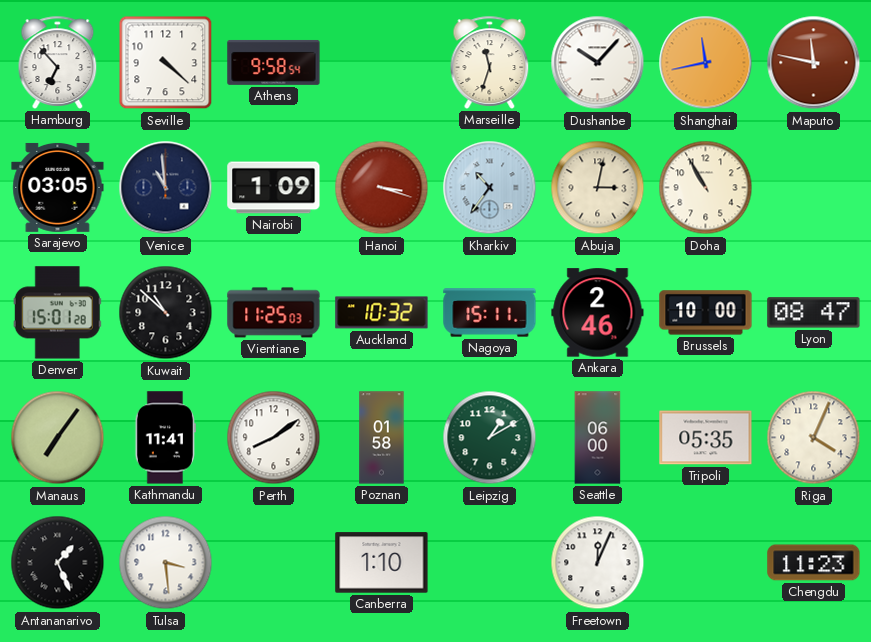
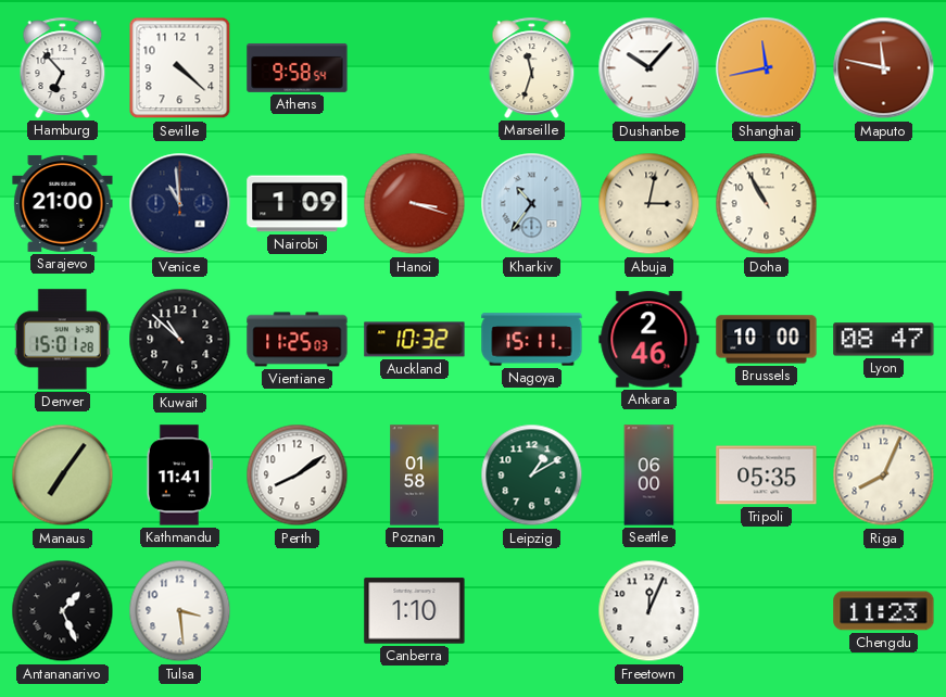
Sarajevo: 03:05 -> 21:00
Riga: 4:04 -> 8:04
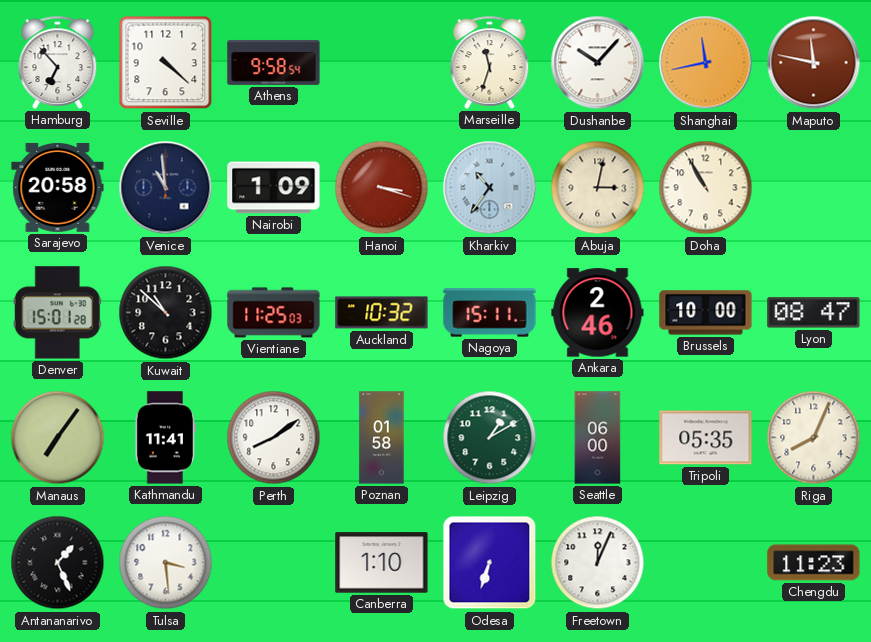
Sarajevo: 21:00 -> 20:58
Odesa: none -> 6:33
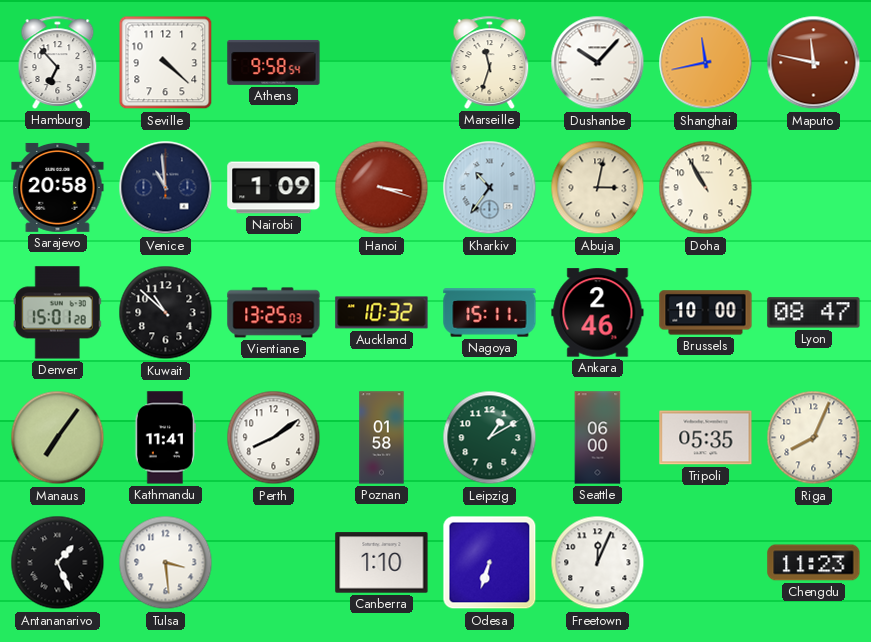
Vientiane: 11:25 -> 13:25
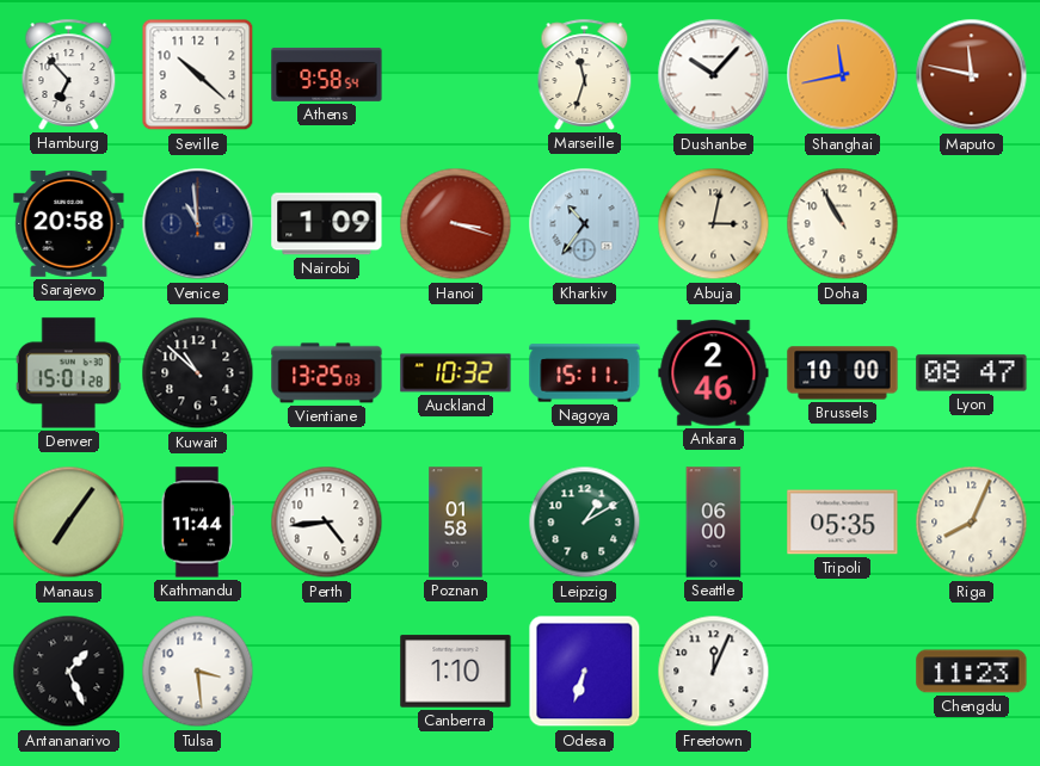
Seville: 4:22 -> 10:22
Kathmandu: 11:41 -> 11:44
Perth: 8:09 -> 4:44
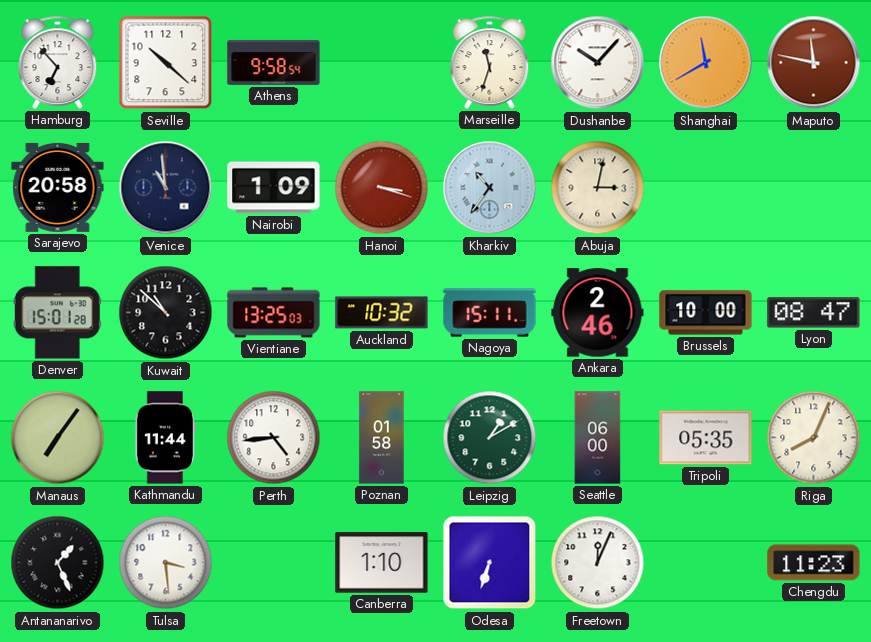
Shanghai: 11:43 -> 11:40
Doha: 10:55 -> none
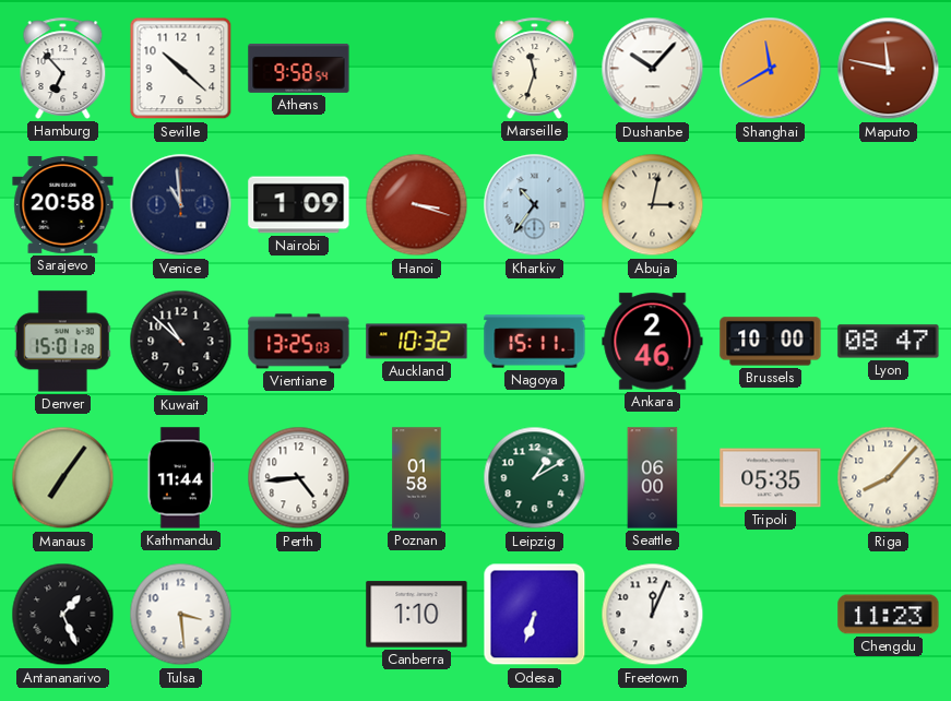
Riga: 8:04 -> 8:07
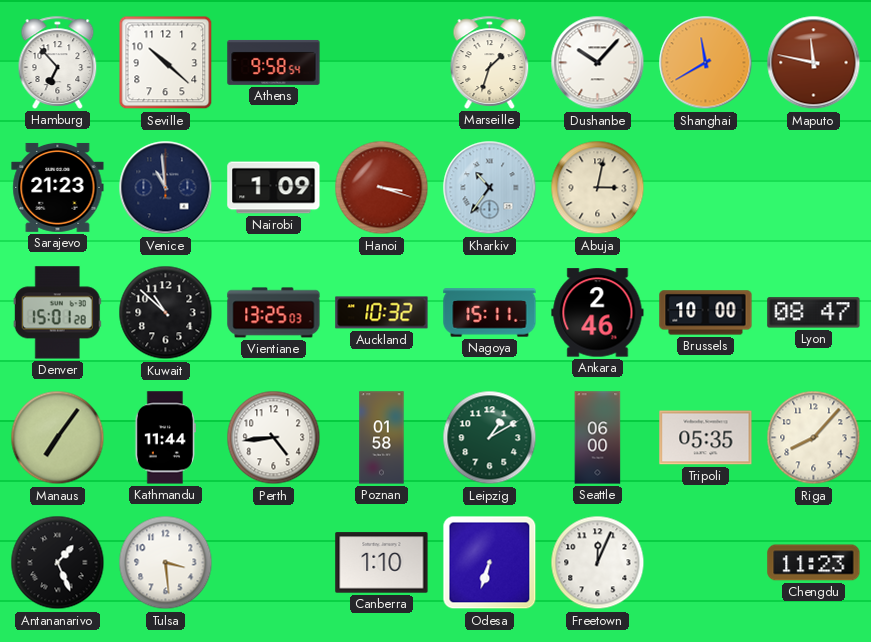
Marseille: 11:33 -> 1:33
Sarajevo: 20:58 -> 21:23
